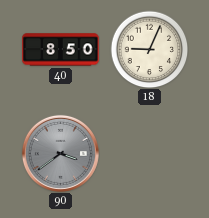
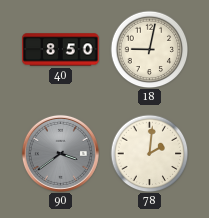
18: 9:04 -> 9:02
78: none -> 2:01
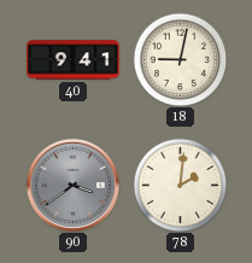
40: 8:50 -> 9:41
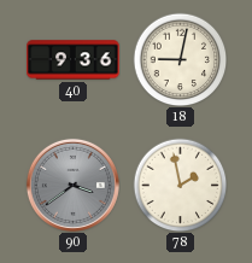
40: 9:41 -> 9:36
78: 2:01 -> 1:58
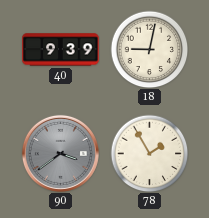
40: 9:36 -> 9:39
78: 1:58 -> 1:55
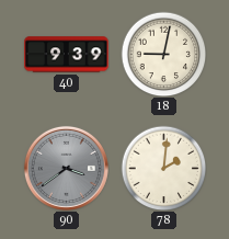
78: 1:55 -> 2:01
